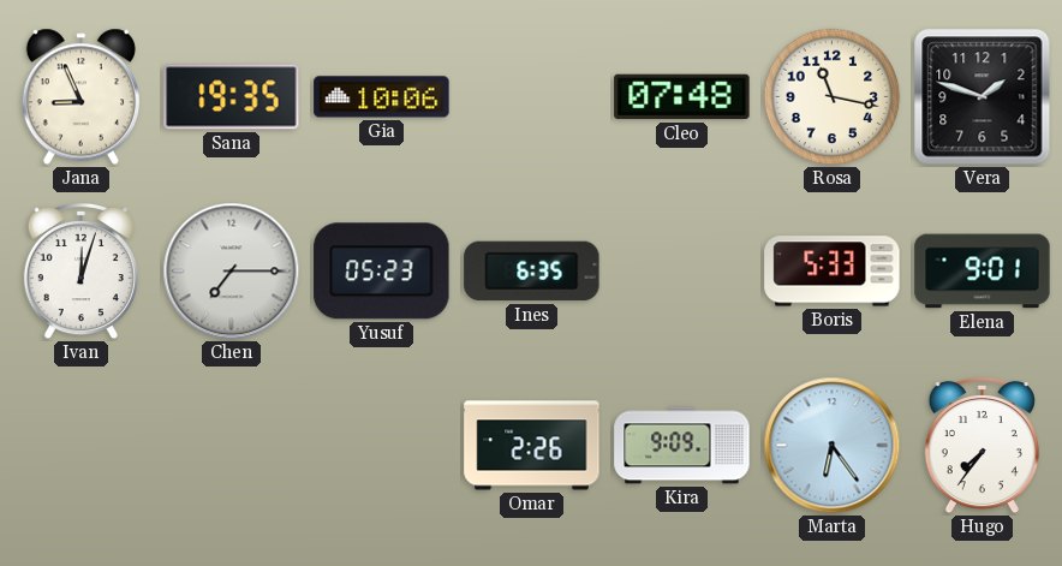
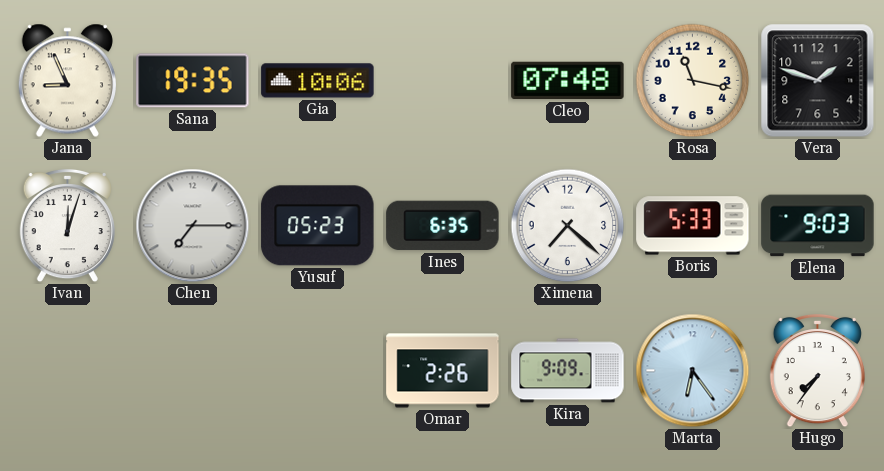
Ximena: none -> 7:22
Elena: 9:01 -> 9:03
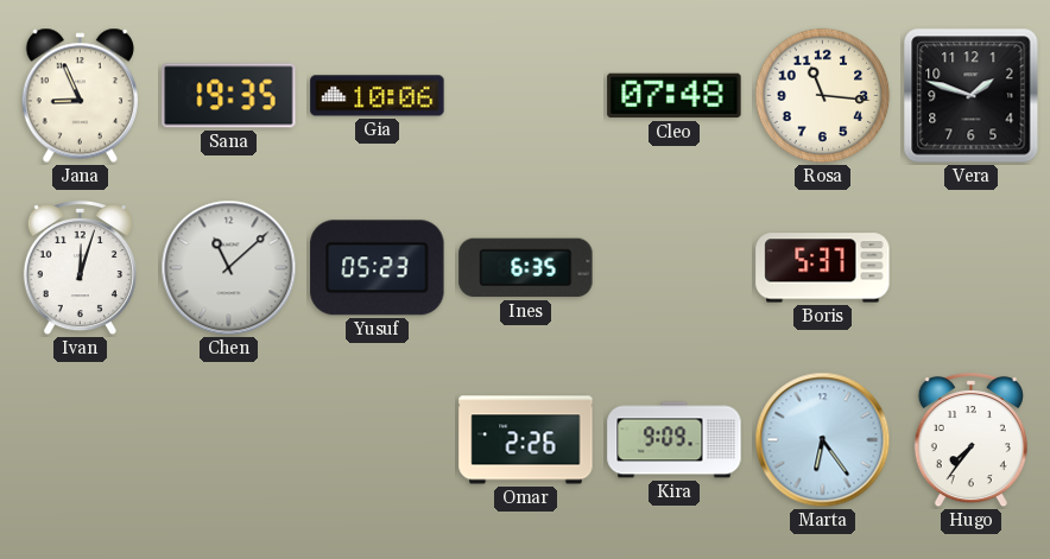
Rosa: 11:17 -> 11:16
Chen: 7:15 -> 11:08
Ximena: 7:22 -> none
Boris: 5:33 -> 5:37
Elena: 9:03 -> none
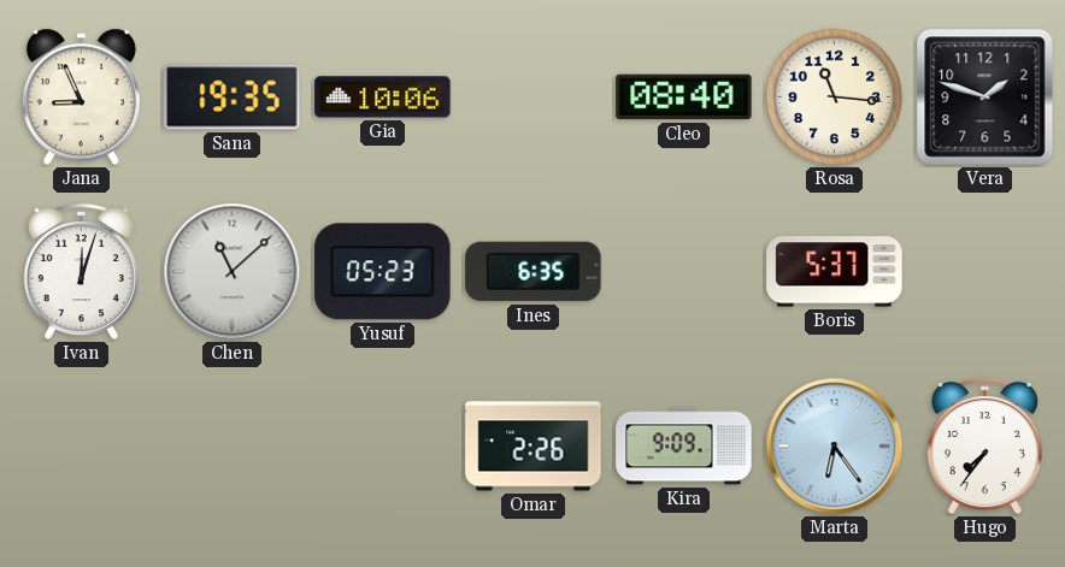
Cleo: 07:48 -> 08:40
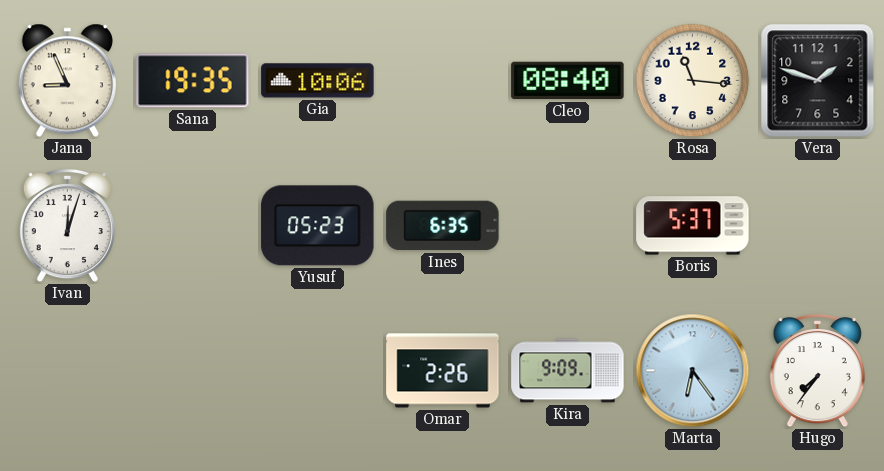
Chen: 11:08 -> none
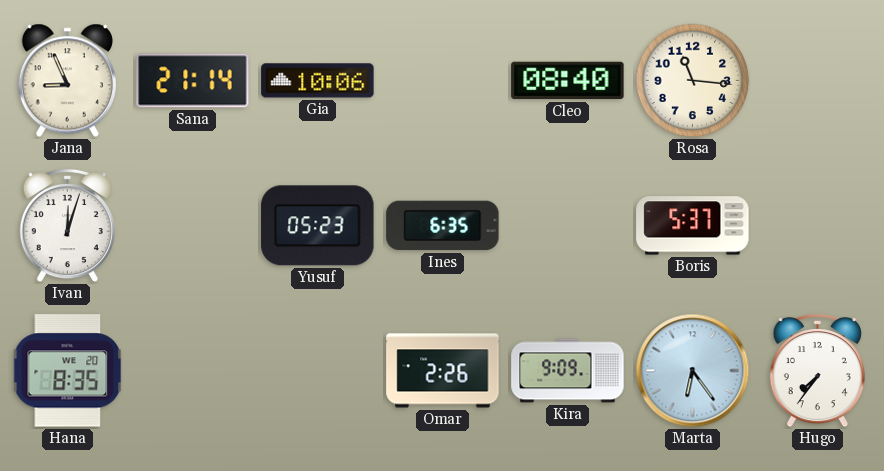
Sana: 19:35 -> 21:14
Vera: 1:48 -> none
Hana: none -> 8:35
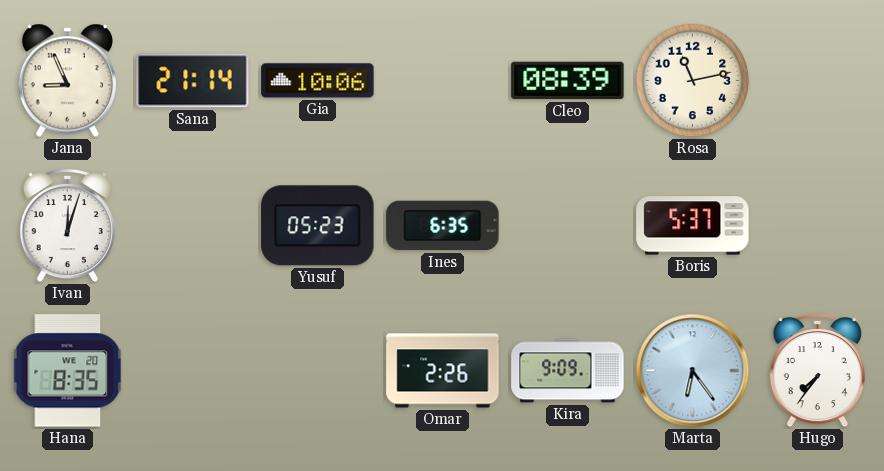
Cleo: 08:40 -> 08:39
Rosa: 11:16 -> 11:13
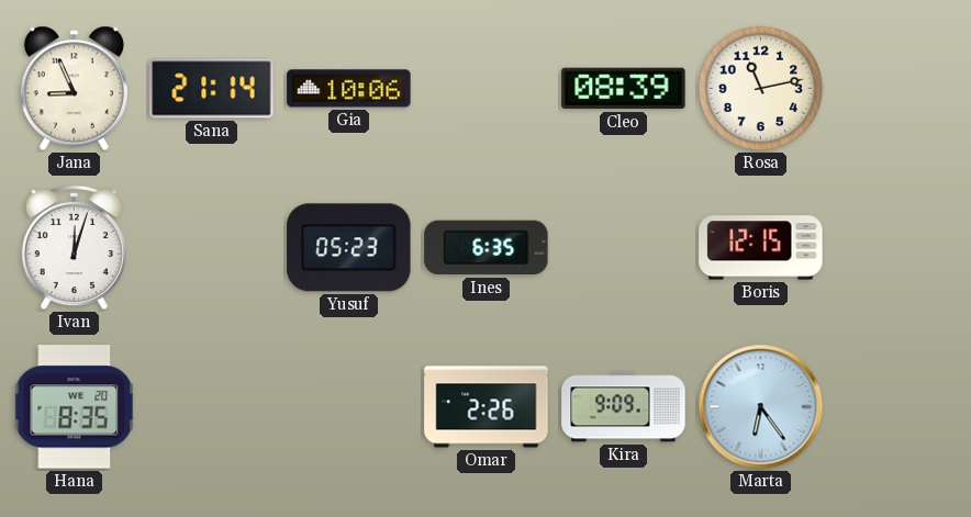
Boris: 5:37 -> 12:15
Hugo: 7:36 -> none
